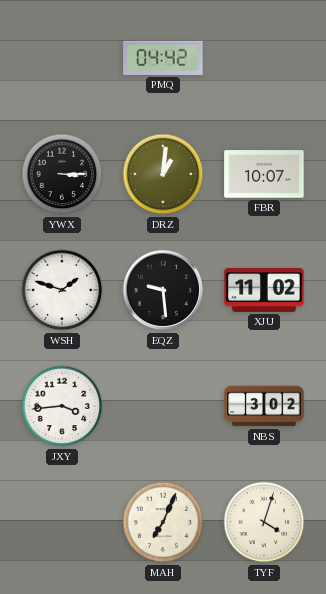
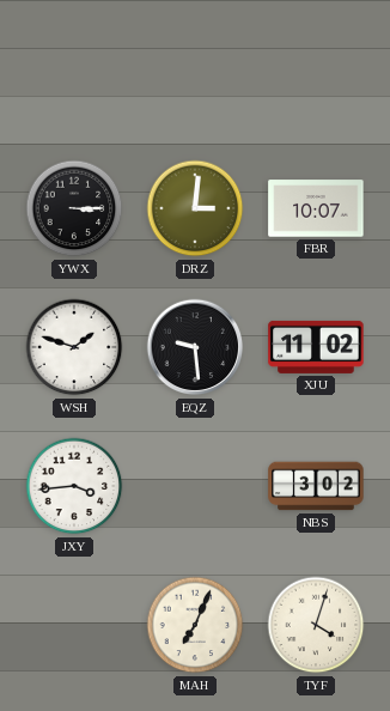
PMQ: 04:42 -> none
DRZ: 1:01 -> 3:01
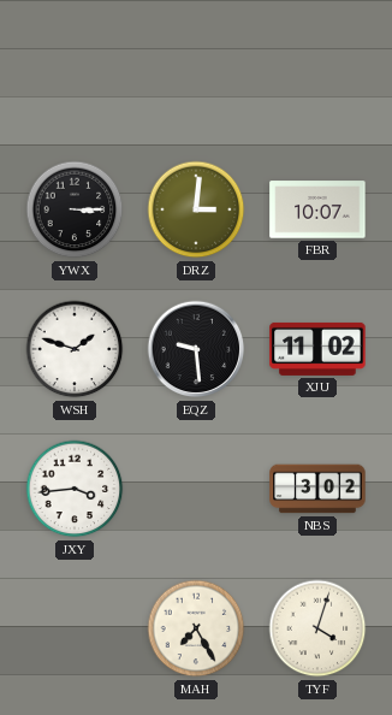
MAH: 7:04 -> 7:25
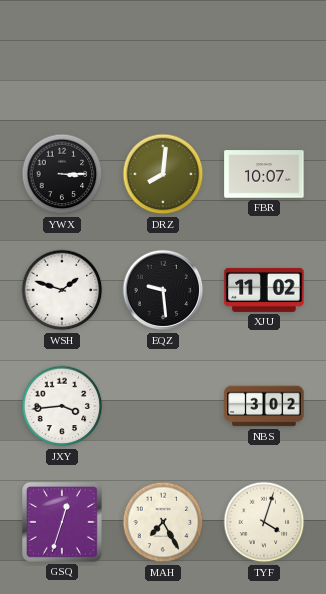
DRZ: 3:01 -> 8:01
GSQ: none -> 12:33
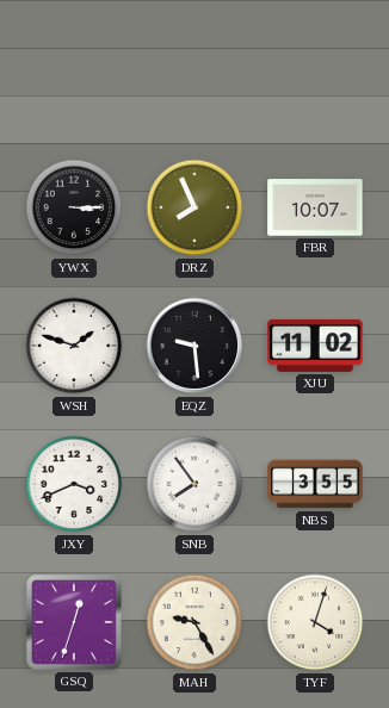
DRZ: 8:01 -> 7:56
JXY: 3:44 -> 3:41
SNB: none -> 7:54
NBS: 3:02 -> 3:55
MAH: 7:25 -> 9:25
